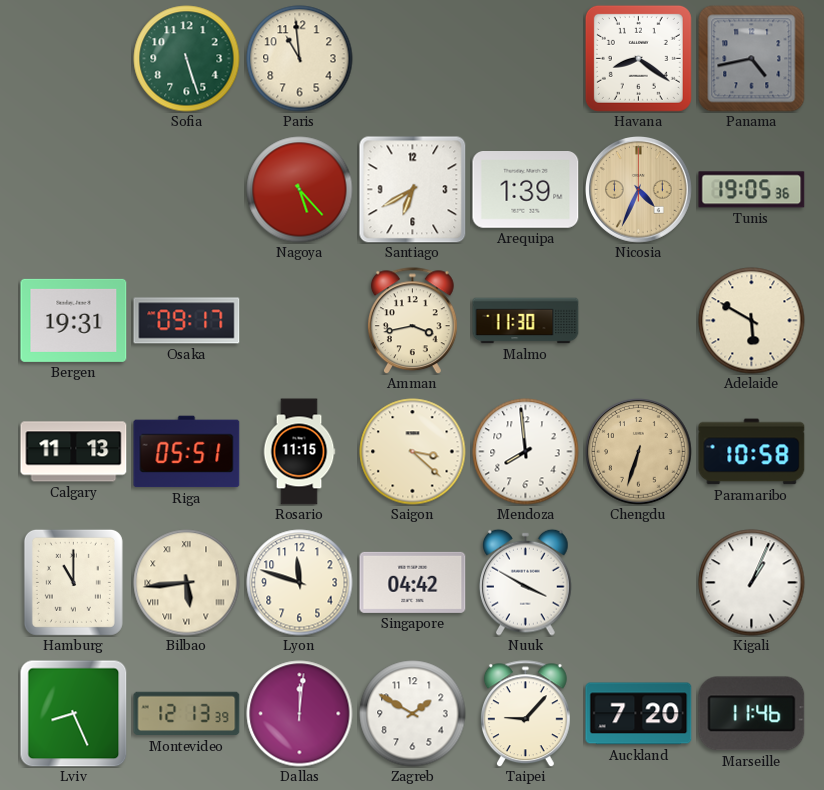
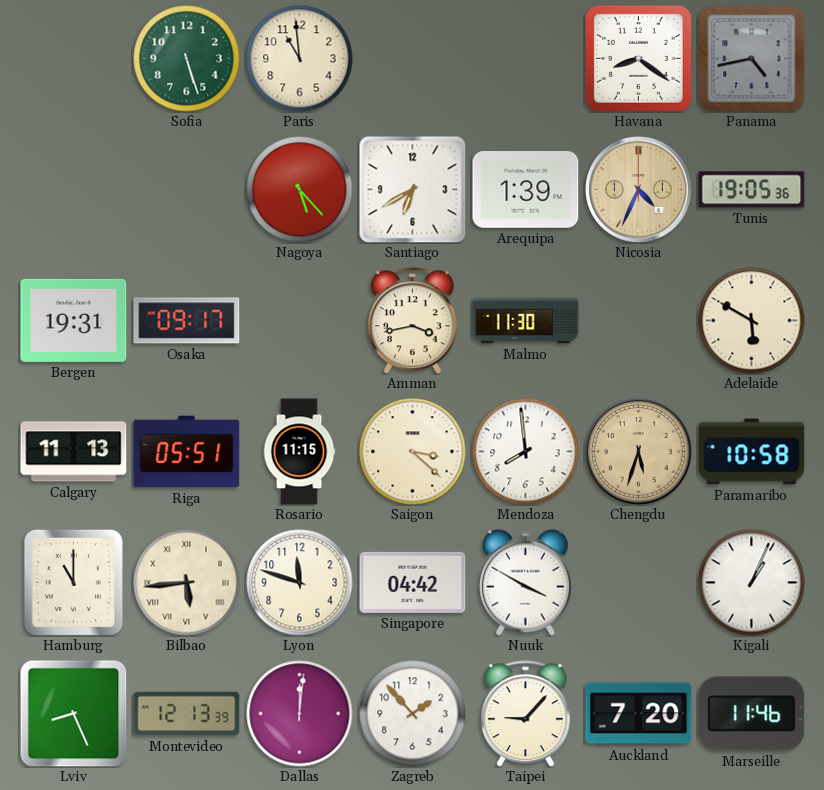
Chengdu: 6:33 -> 5:33
Zagreb: 1:50 -> 1:53
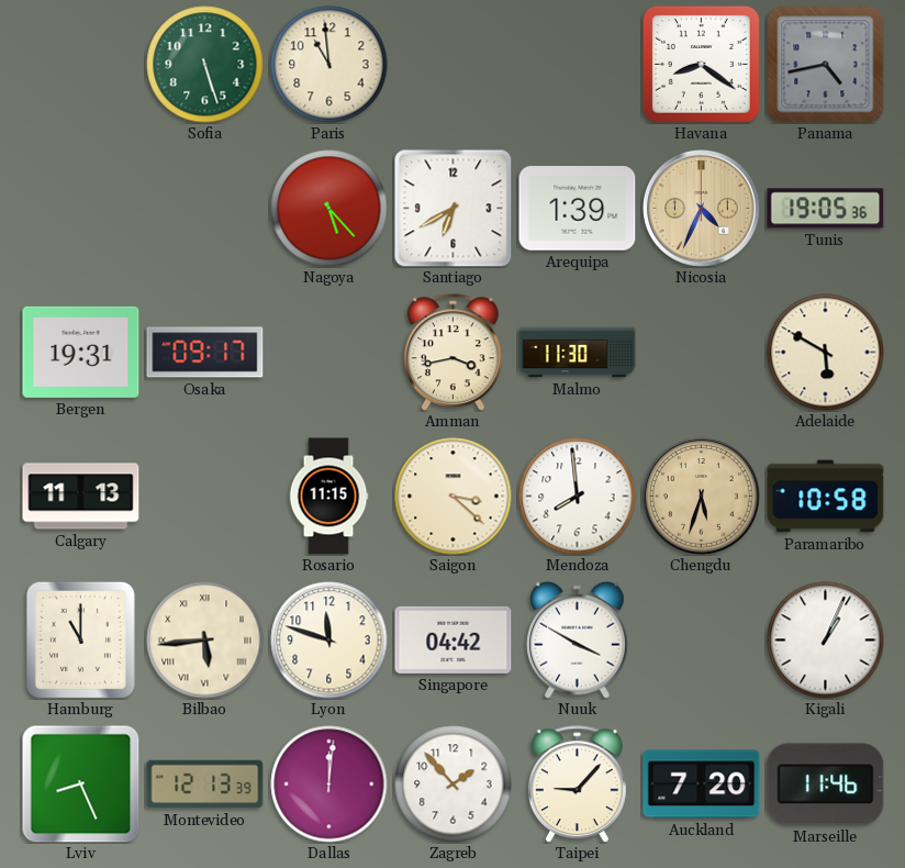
Riga: 05:51 -> none
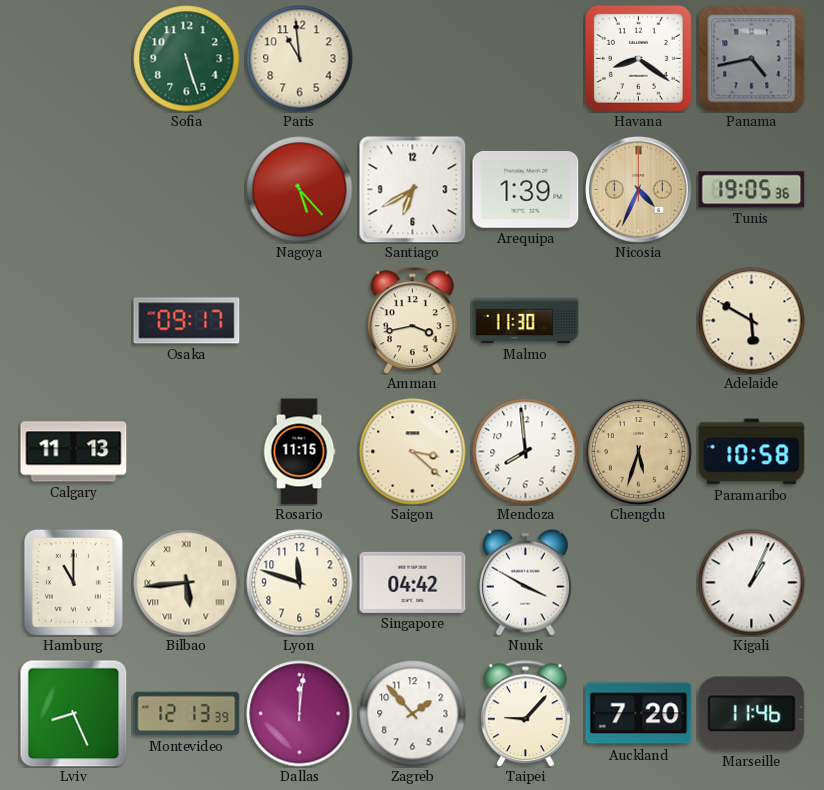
Bergen: 19:31 -> none
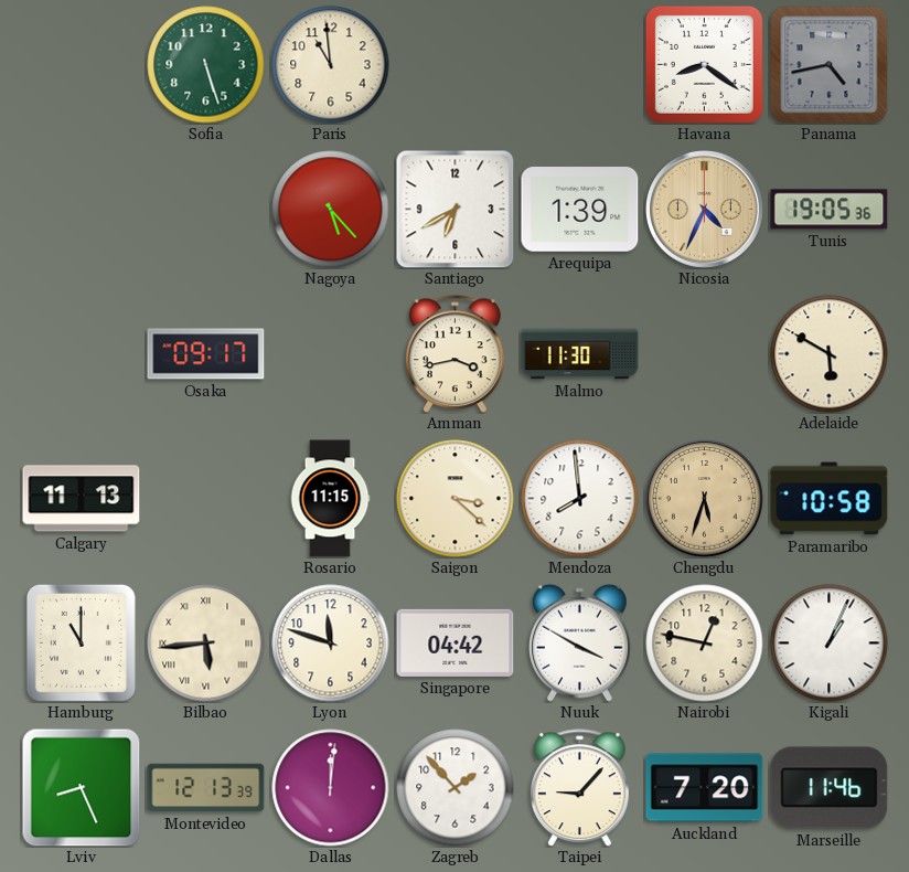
Nairobi: none -> 12:47
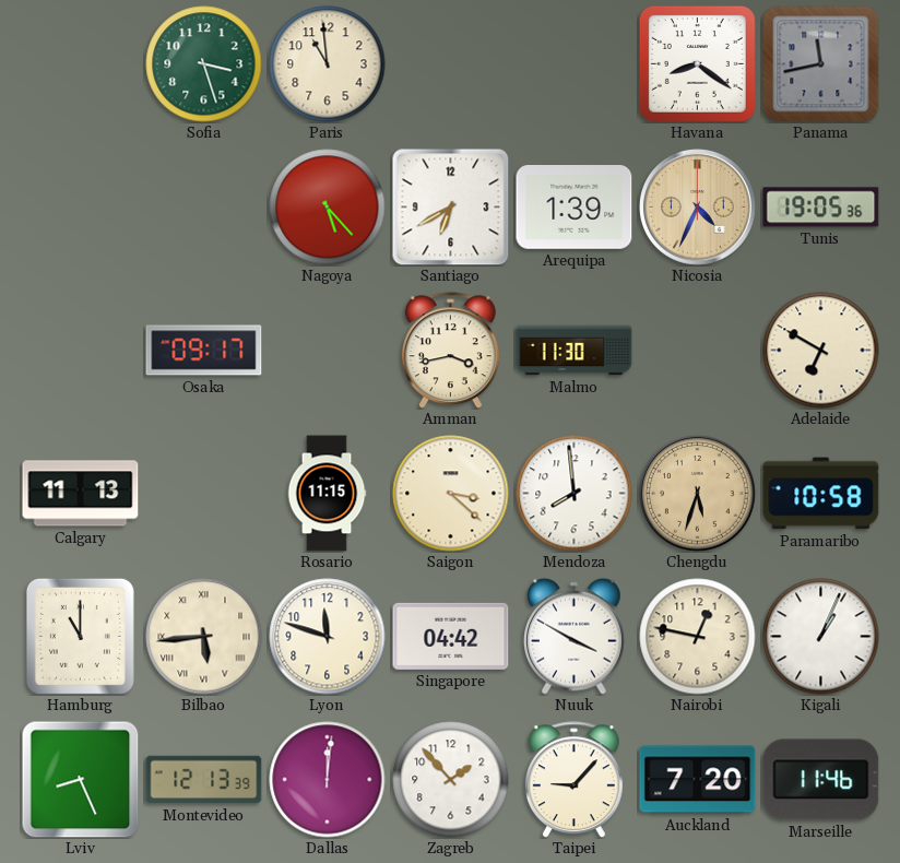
Sofia: 5:27 -> 3:27
Panama: 4:43 -> 11:43
Adelaide: 5:50 -> 6:50
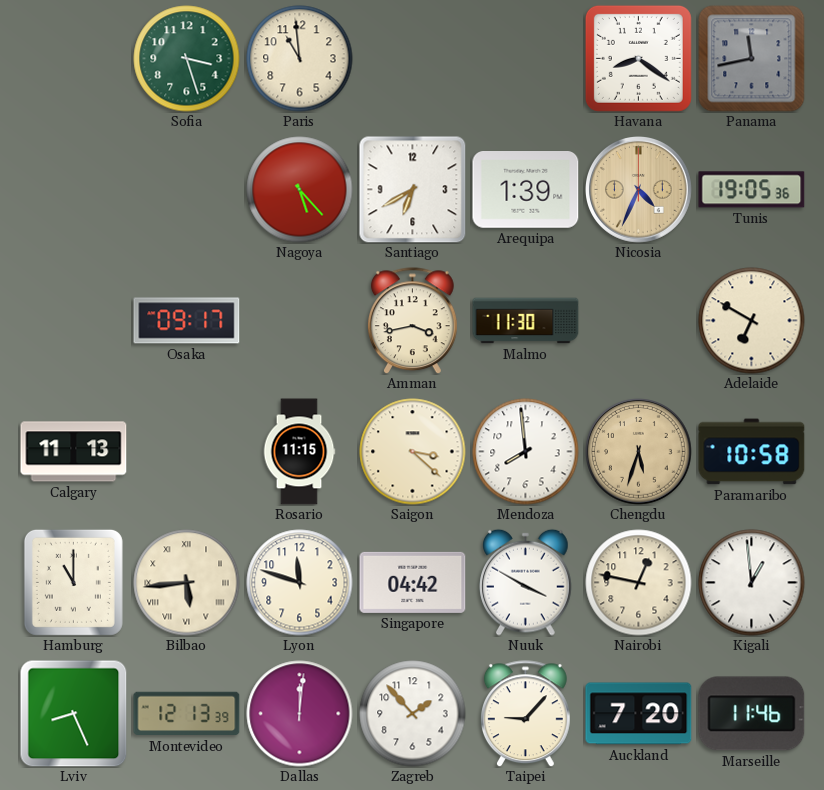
Kigali: 1:04 -> 12:59
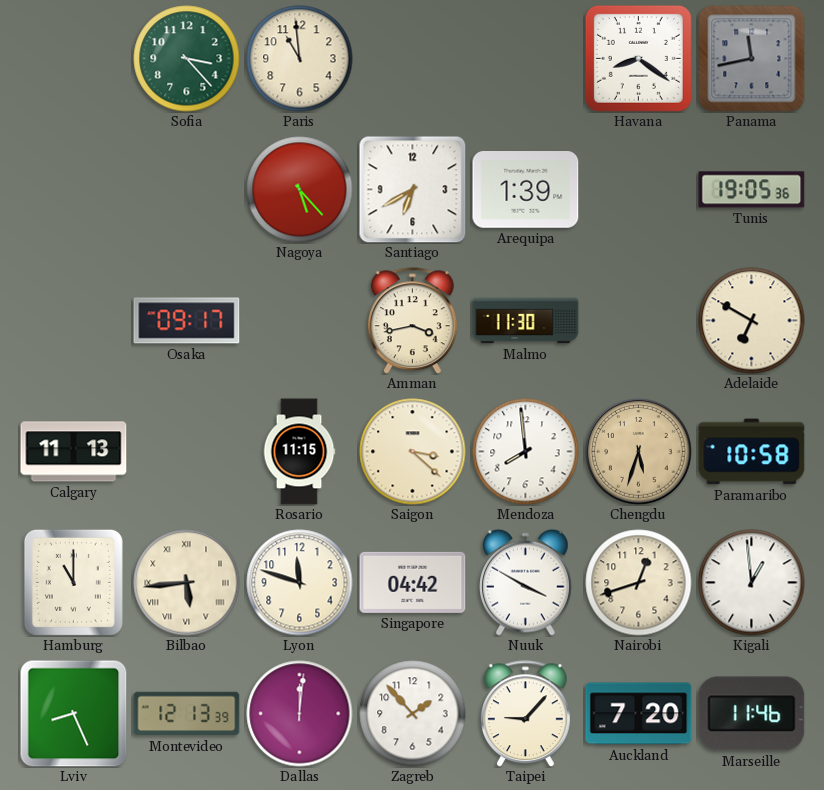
Sofia: 3:27 -> 3:23
Nicosia: 4:34 -> none
Nairobi: 12:47 -> 12:42
